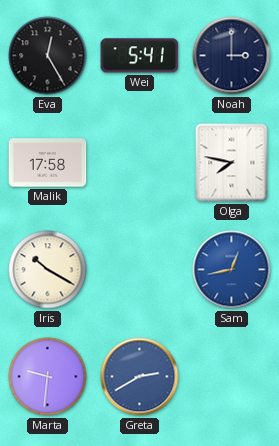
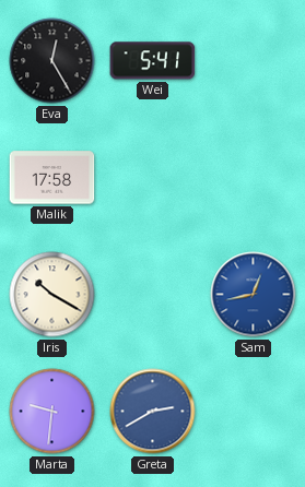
Noah: 3:00 -> none
Olga: 7:47 -> none
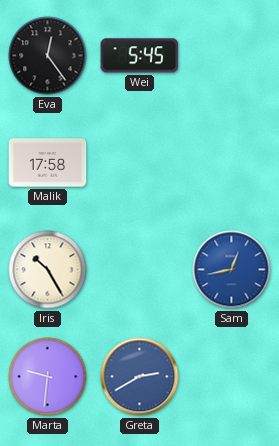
Eva: 12:25 -> 12:24
Wei: 5:41 -> 5:45
Iris: 10:20 -> 10:25
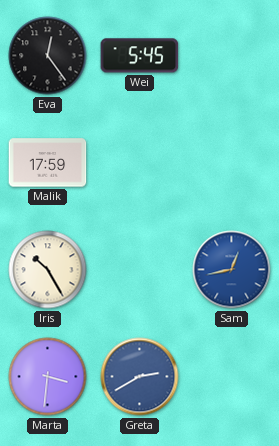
Malik: 17:58 -> 17:59
Marta: 9:31 -> 3:31
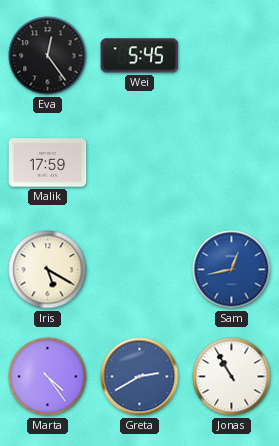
Iris: 10:25 -> 5:20
Marta: 3:31 -> 4:24
Jonas: none -> 10:55
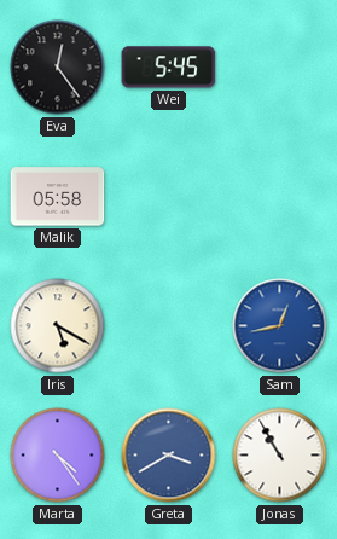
Malik: 17:59 -> 05:58
Greta: 2:40 -> 3:40
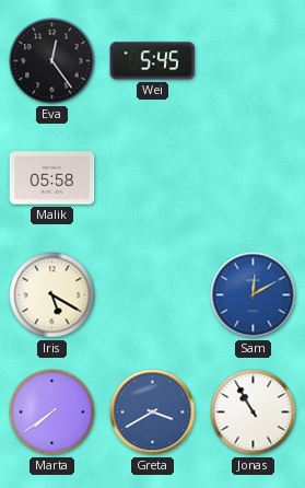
Sam: 12:43 -> 12:10
Marta: 4:24 -> 7:39
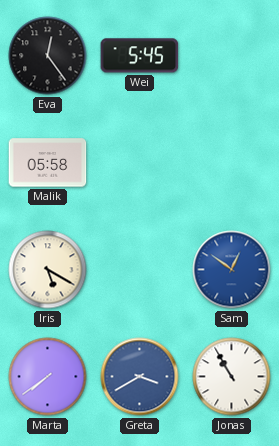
Sam: 12:10 -> 12:51
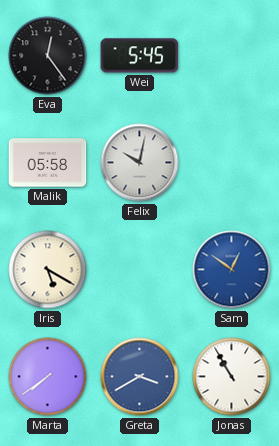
Felix: none -> 10:02
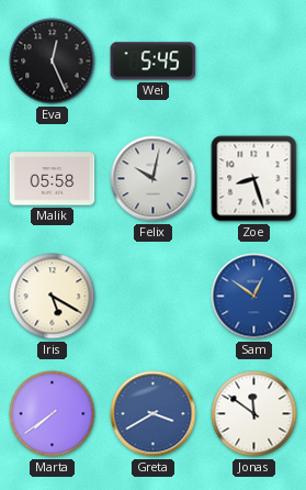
Eva: 12:24 -> 12:26
Zoe: none -> 8:27
Jonas: 10:55 -> 11:51
